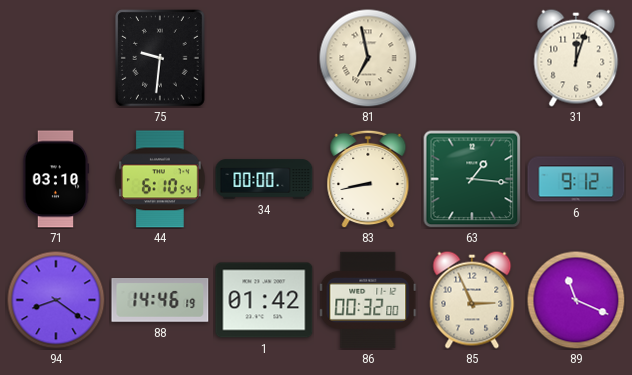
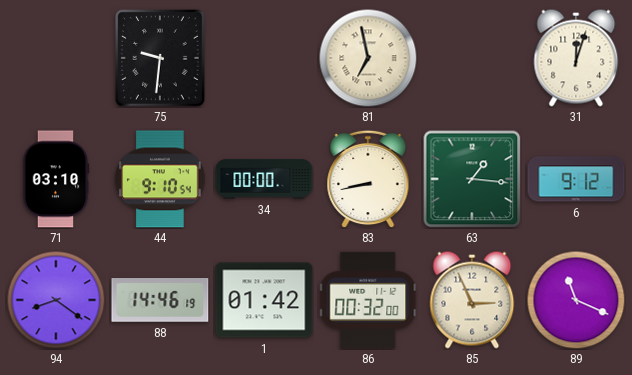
44: 6:10 -> 9:10
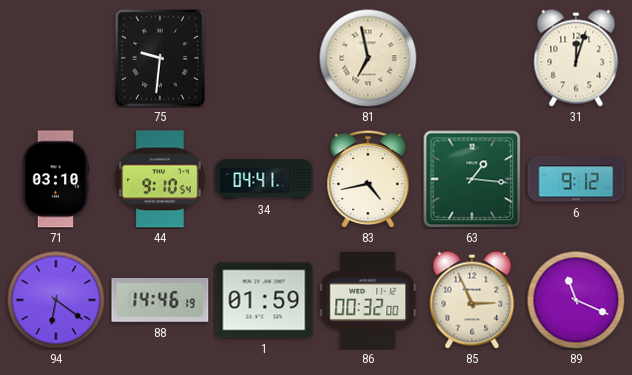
34: 00:00 -> 04:41
83: 8:43 -> 4:43
94: 8:21 -> 6:21
1: 01:42 -> 01:59
